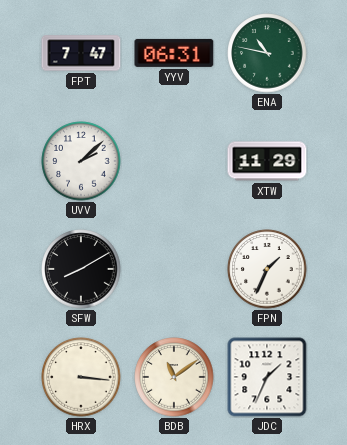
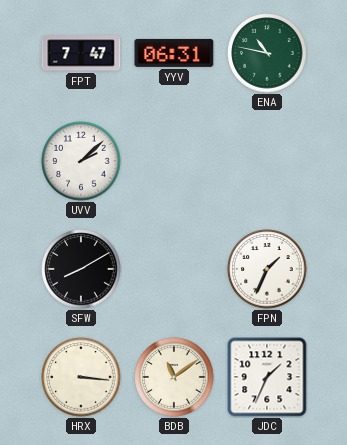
XTW: 11:29 -> none
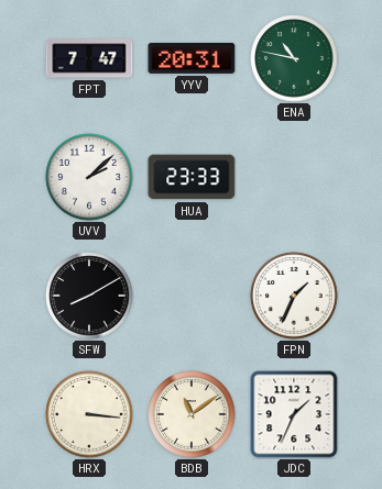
YYV: 06:31 -> 20:31
HUA: none -> 23:33
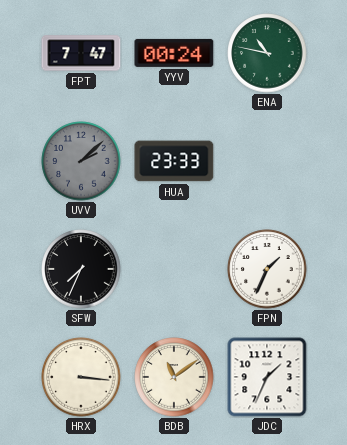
YYV: 20:31 -> 00:24
UVV dial: white -> grey
SFW: 8:10 -> 7:34
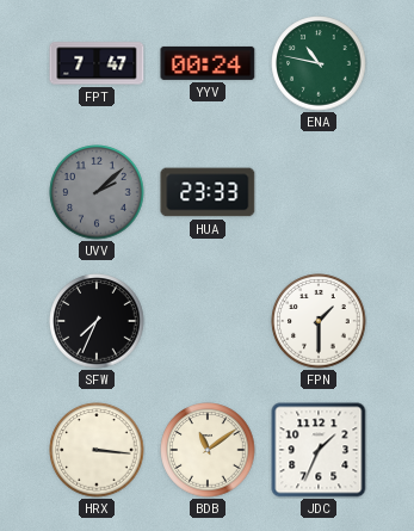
FPN: 1:34 -> 1:30
